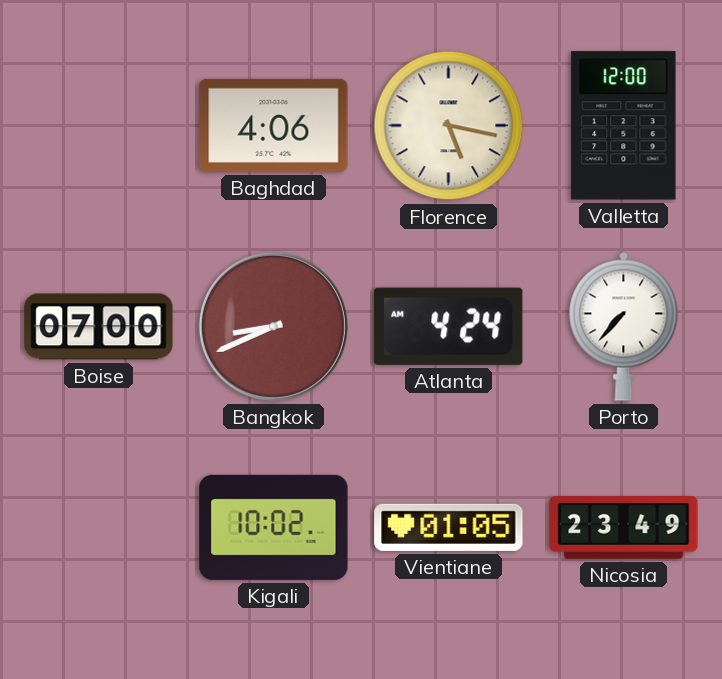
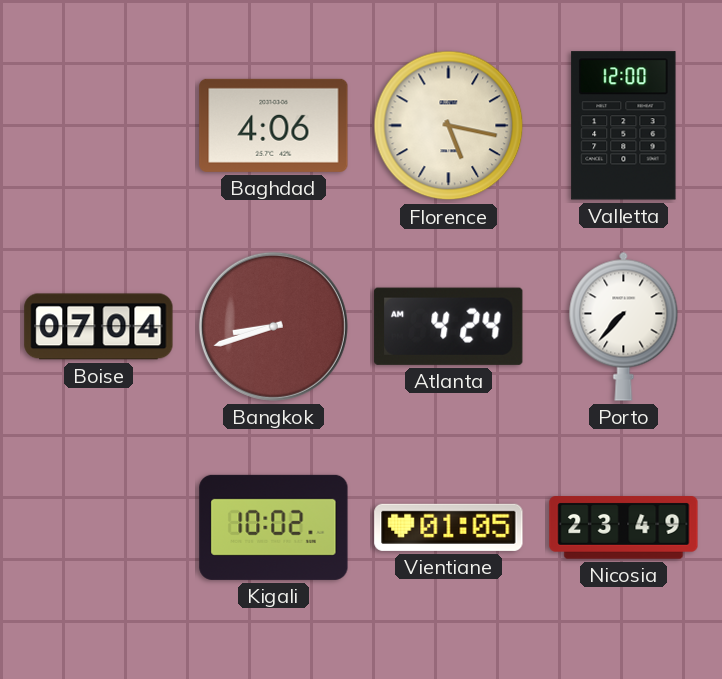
Boise: 07:00 -> 07:04
Bangkok: 8:41 -> 8:42
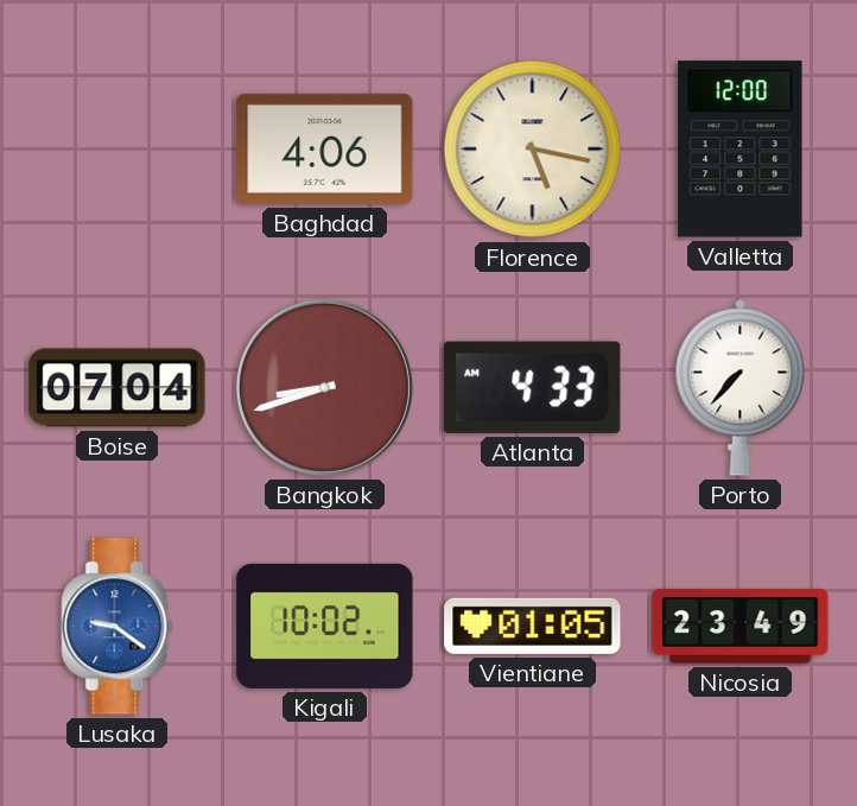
Atlanta: 4:24 -> 4:33
Lusaka: none -> 9:21
